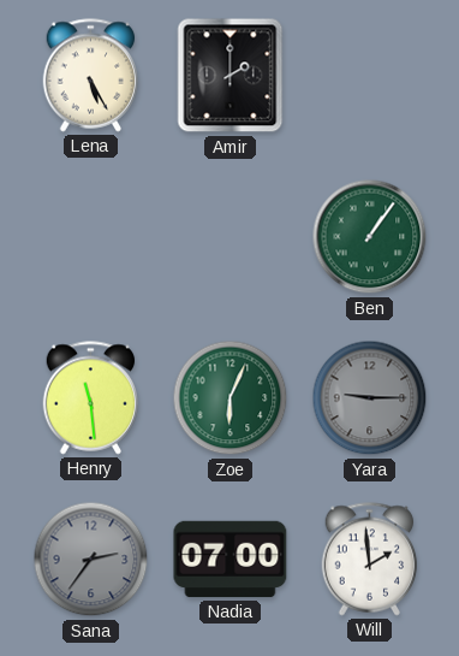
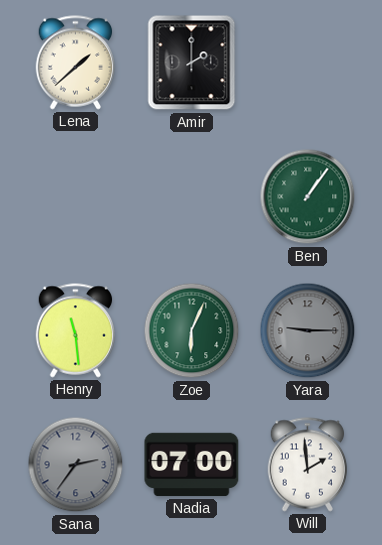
Lena: 5:25 -> 1:38
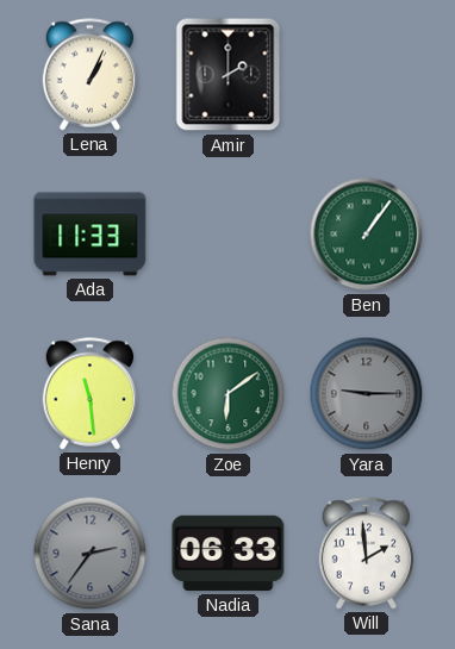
Lena: 1:38 -> 1:04
Ada: none -> 11:33
Zoe: 6:04 -> 6:09
Nadia: 07:00 -> 06:33
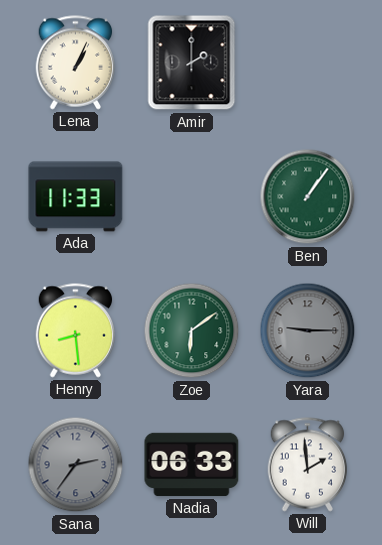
Henry: 11:29 -> 8:29
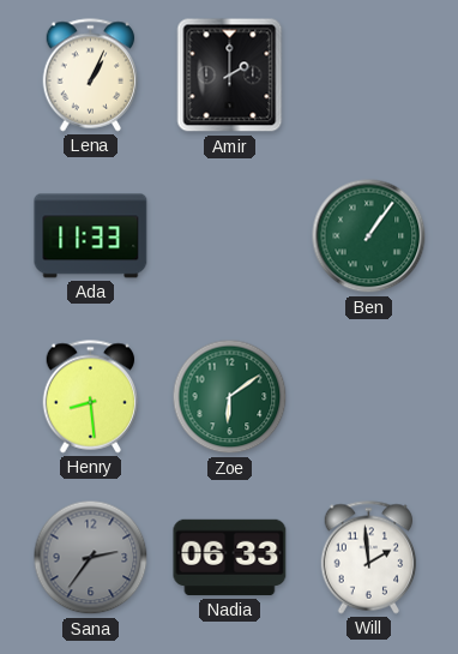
Yara: 9:15 -> none
